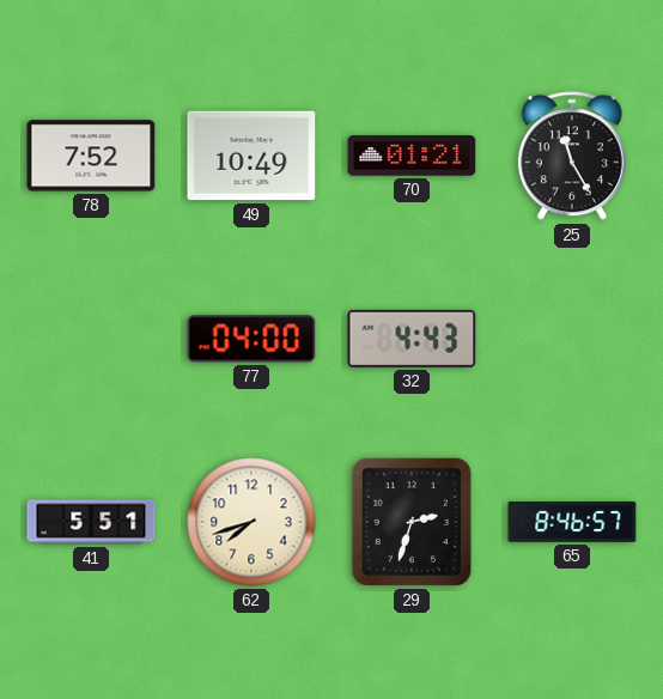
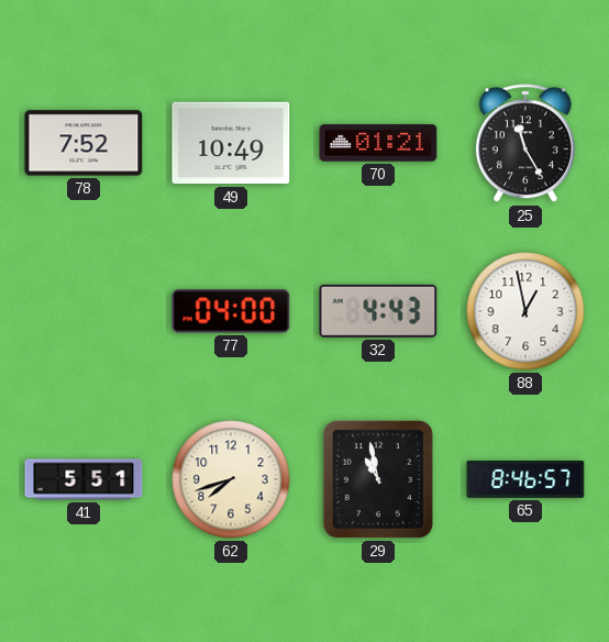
88: none -> 12:58
29: 2:33 -> 10:58
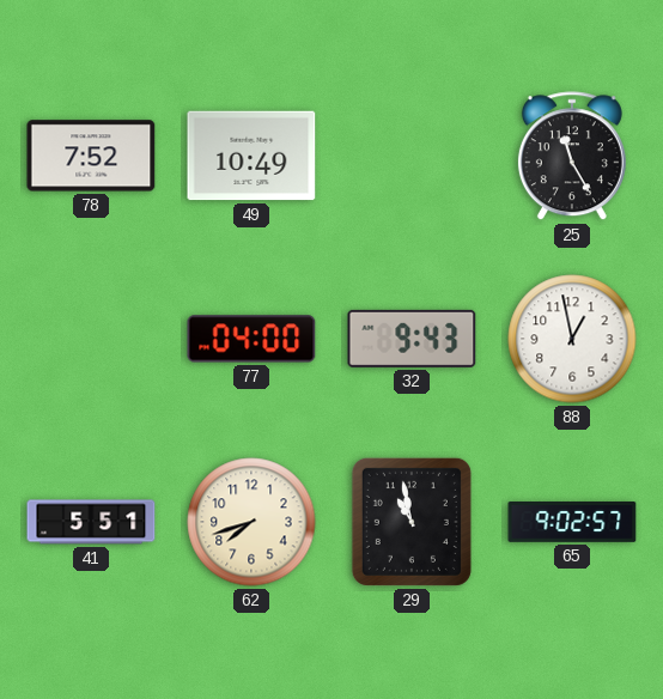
70: 01:21 -> none
32: 4:43 -> 9:43
65: 8:46 -> 9:02
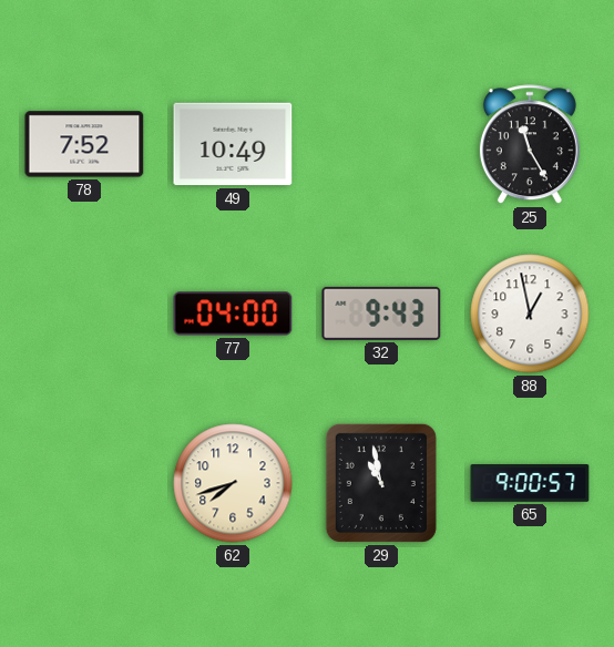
41: 5:51 -> none
65: 9:02 -> 9:00
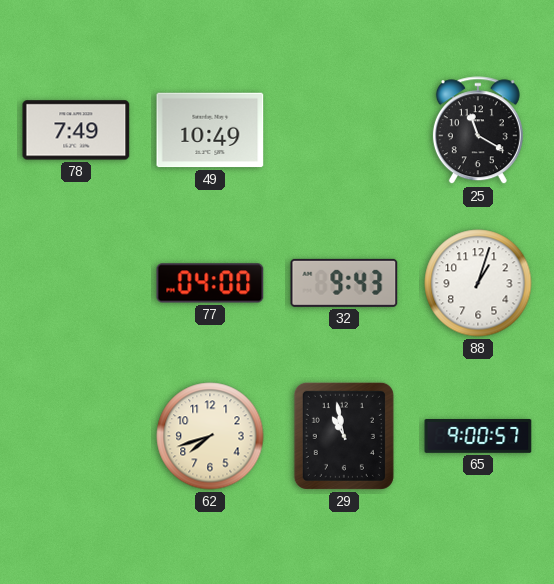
78: 7:52 -> 7:49
25: 11:25 -> 11:20
88: 12:58 -> 1:03
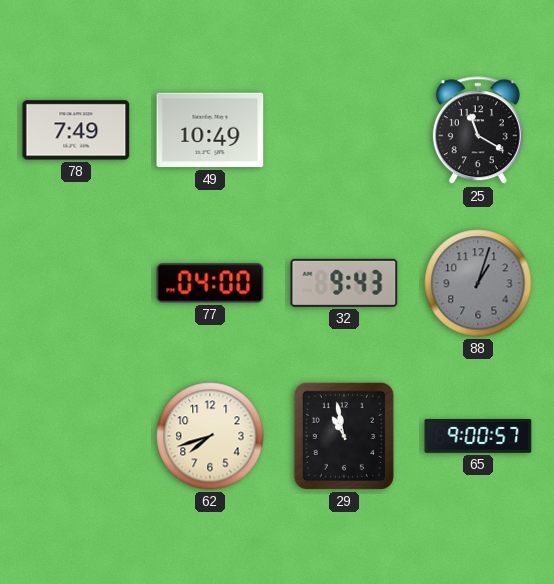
88 dial: white -> grey
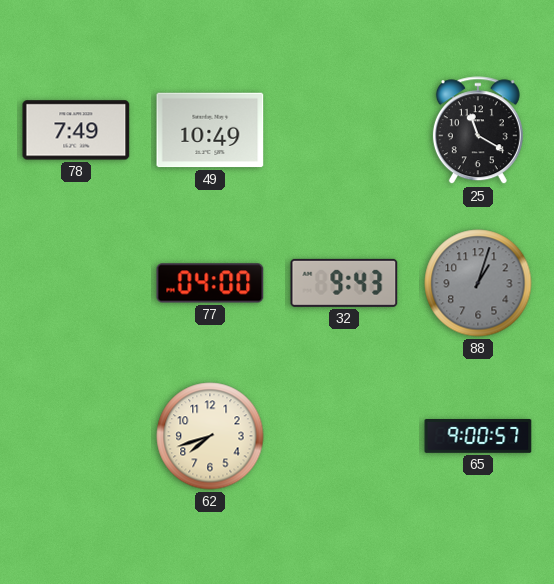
29: 10:58 -> none
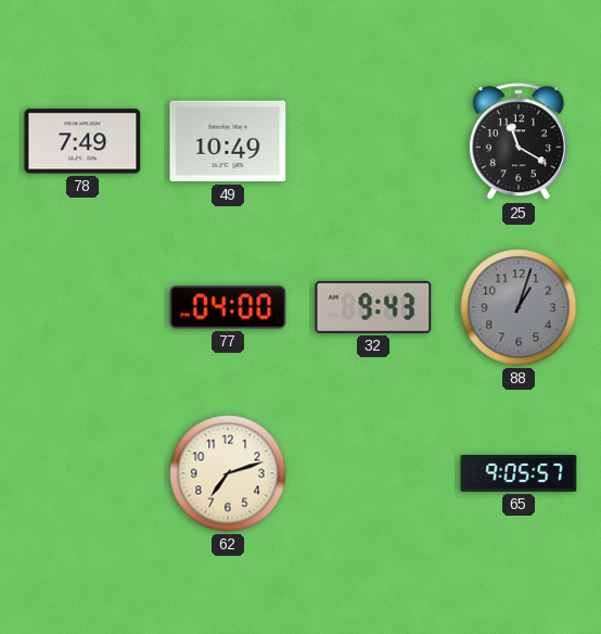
62: 7:42 -> 7:12
65: 9:00 -> 9:05
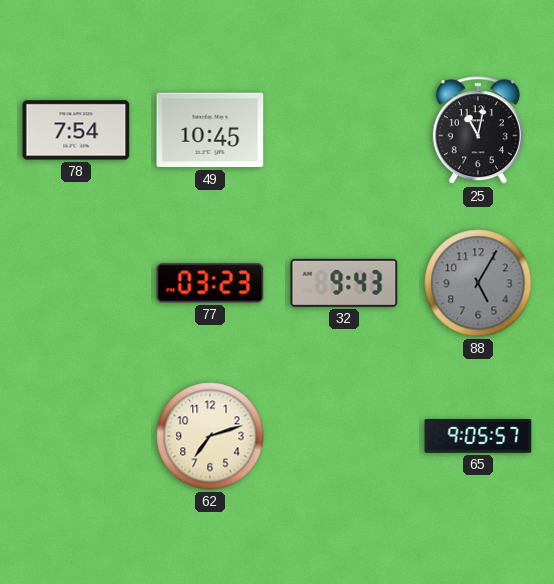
78: 7:49 -> 7:54
49: 10:49 -> 10:45
25: 11:20 -> 11:02
77: 04:00 -> 03:23
88: 1:03 -> 5:05
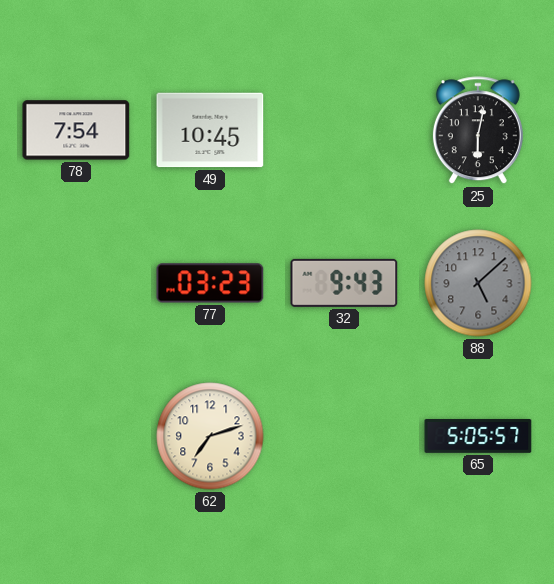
25: 11:02 -> 6:02
88: 5:05 -> 5:08
65: 9:05 -> 5:05
